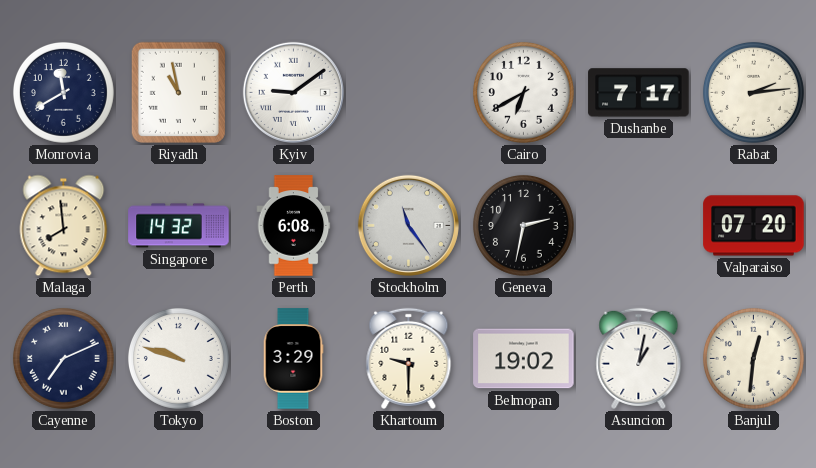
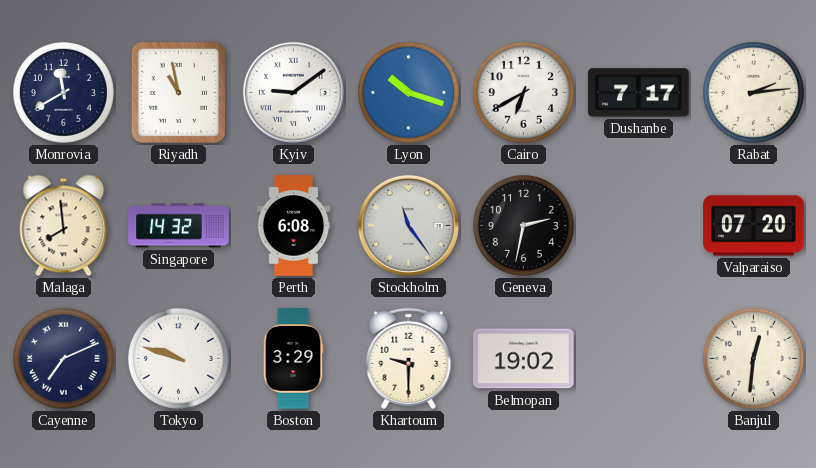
Lyon: none -> 10:18
Asuncion: 1:02 -> none
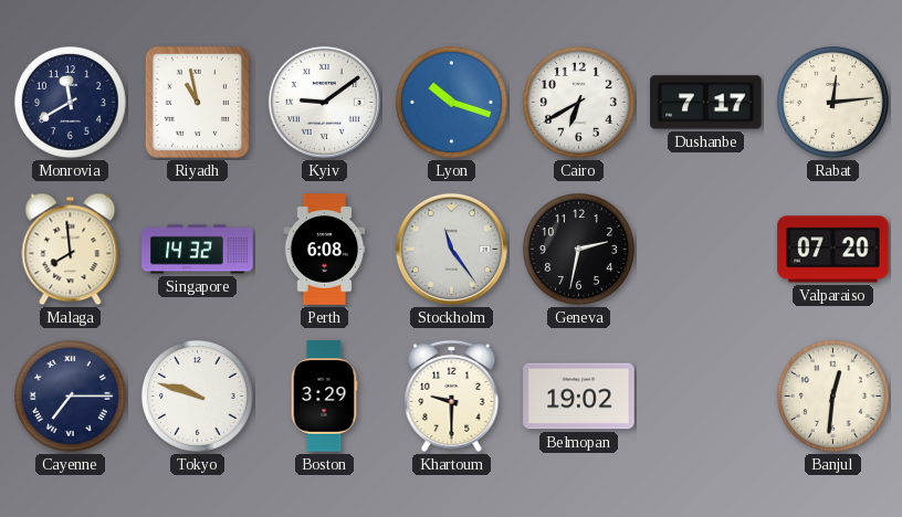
Rabat: 2:14 -> 12:14
Cayenne: 7:11 -> 7:15
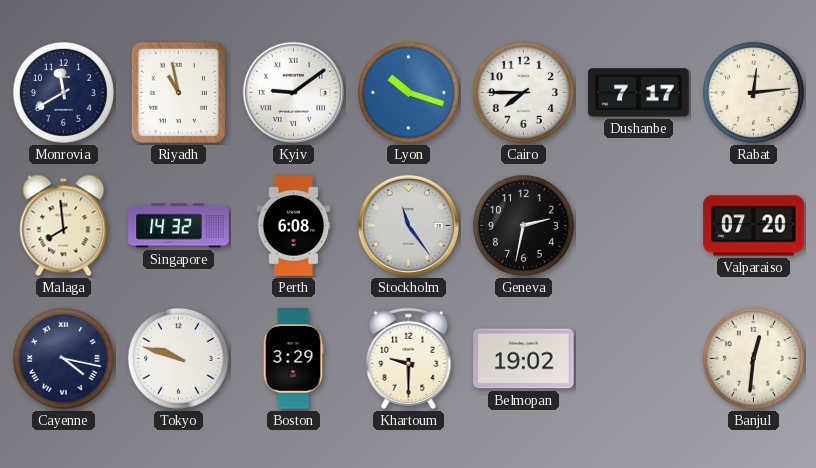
Cairo: 6:40 -> 7:45
Cayenne: 7:15 -> 4:17
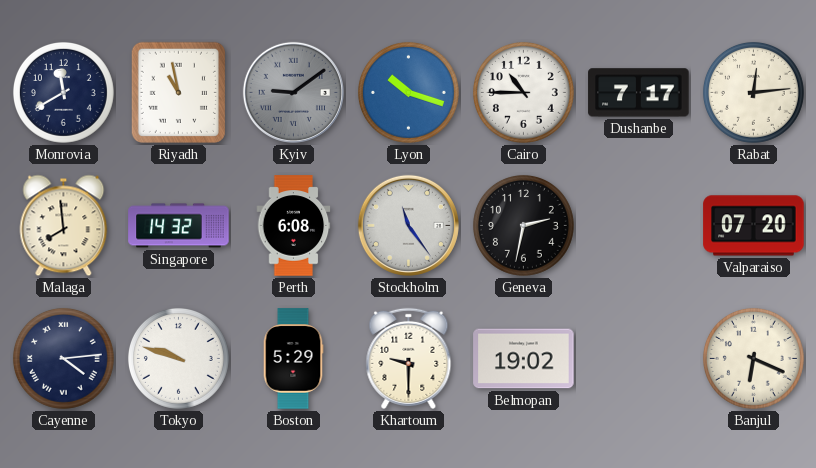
Kyiv dial: white -> grey
Cairo: 7:45 -> 10:45
Cayenne: 4:17 -> 4:14
Boston: 3:29 -> 5:29
Banjul: 12:31 -> 6:19
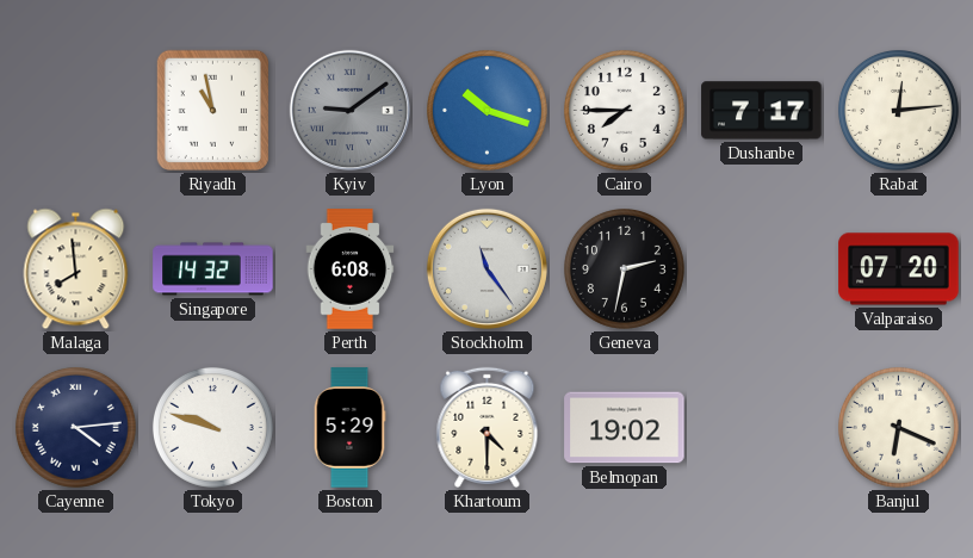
Monrovia: 11:40 -> none
Cairo: 10:45 -> 7:45
Khartoum: 9:30 -> 4:30
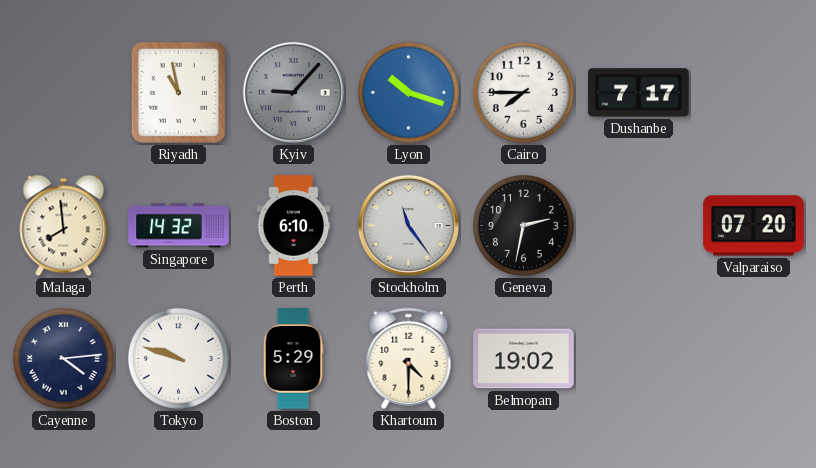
Kyiv: 9:09 -> 9:07
Rabat: 12:14 -> none
Perth: 6:08 -> 6:10
Banjul: 6:19 -> none
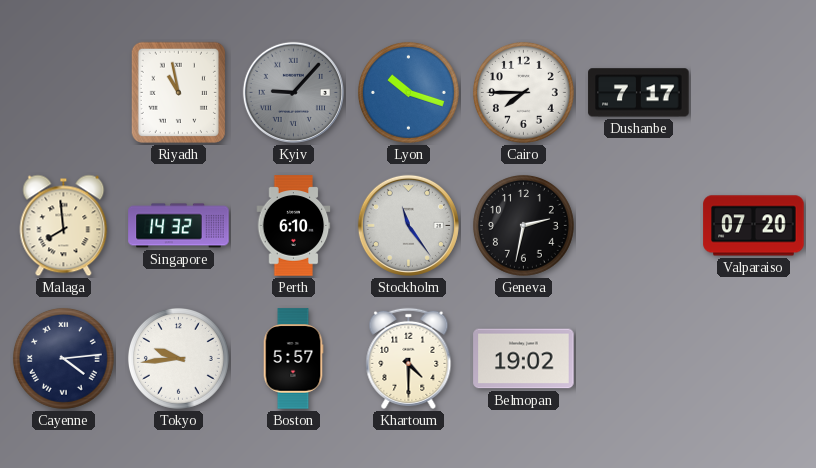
Tokyo: 9:48 -> 9:44
Boston: 5:29 -> 5:57
